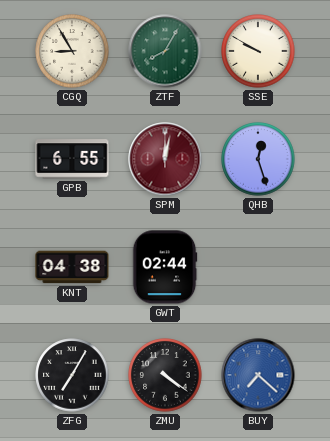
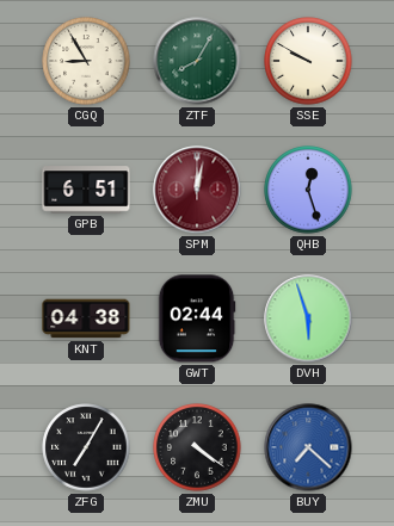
GPB: 6:55 -> 6:51
DVH: none -> 5:57
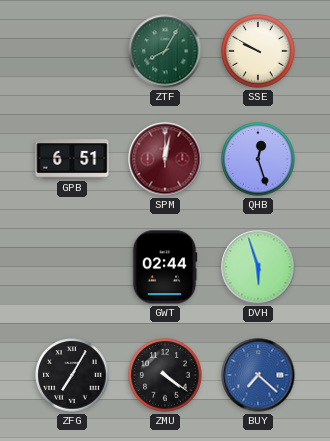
CGQ: 8:55 -> none
KNT: 04:38 -> none
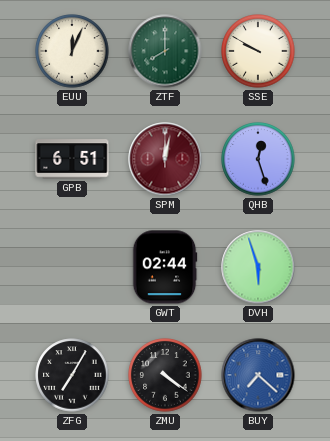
EUU: none -> 12:04
ZTF: 8:05 -> 8:00
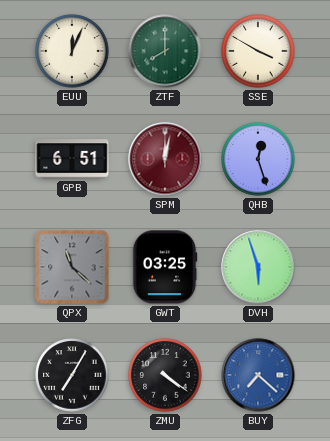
SSE: 9:50 -> 3:50
QPX: none -> 11:22
GWT: 02:44 -> 03:25
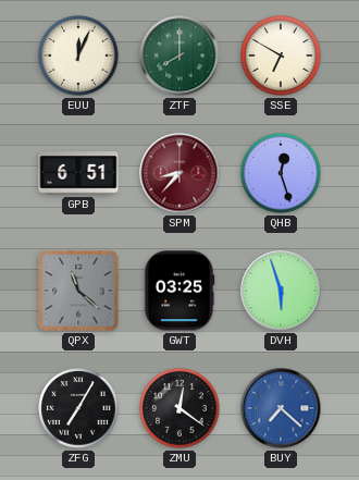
SSE: 3:50 -> 6:50
SPM: 12:02 -> 8:37
ZMU: 4:21 -> 12:21
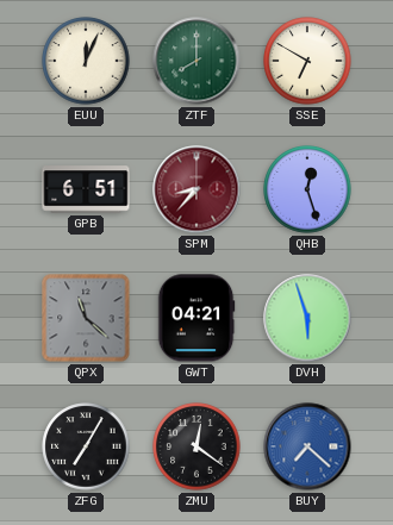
GWT: 03:25 -> 04:21
